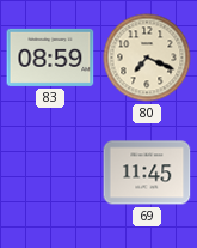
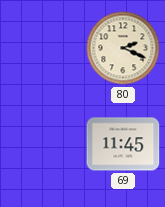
83: 08:59 -> none
80: 7:19 -> 2:19
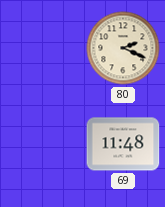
69: 11:45 -> 11:48
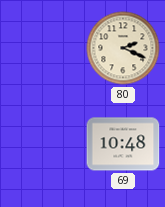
69: 11:48 -> 10:48
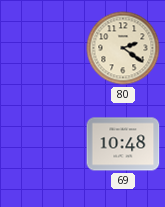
80: 2:19 -> 2:21
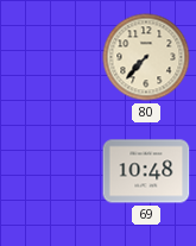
80: 2:21 -> 7:37
